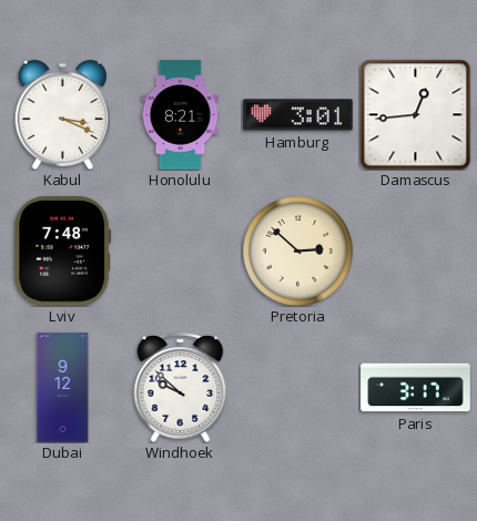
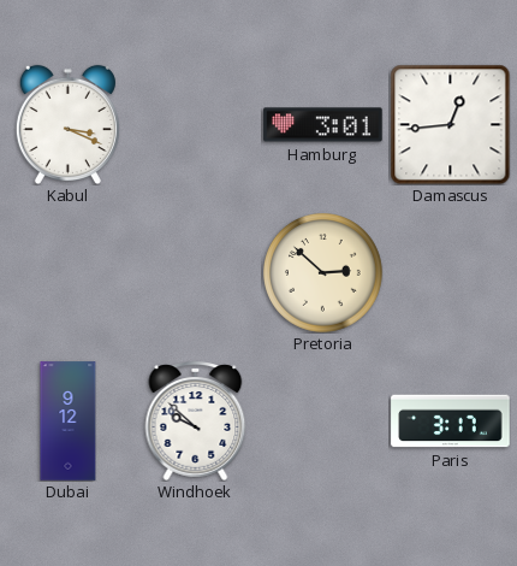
Honolulu: 8:21 -> none
Lviv: 7:48 -> none
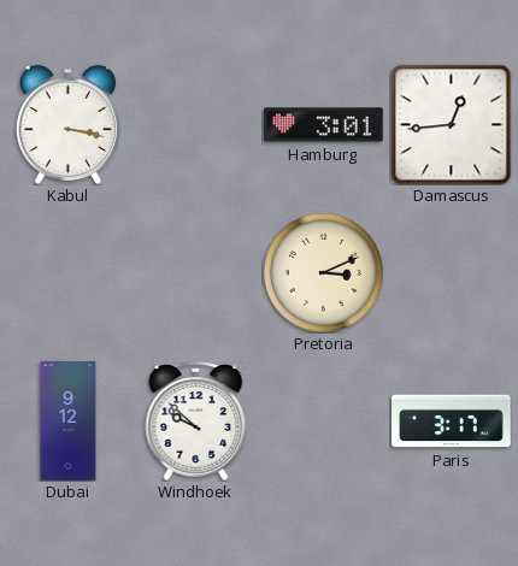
Kabul: 3:19 -> 3:17
Pretoria: 2:52 -> 3:11
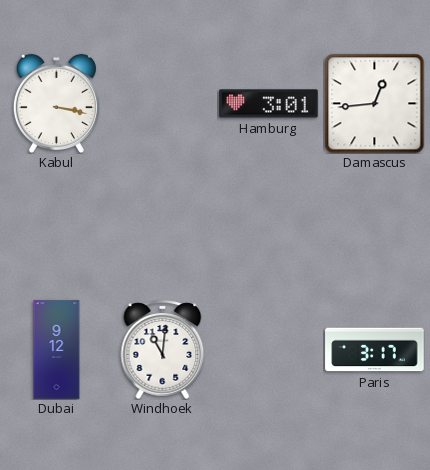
Pretoria: 3:11 -> none
Windhoek: 9:52 -> 11:01
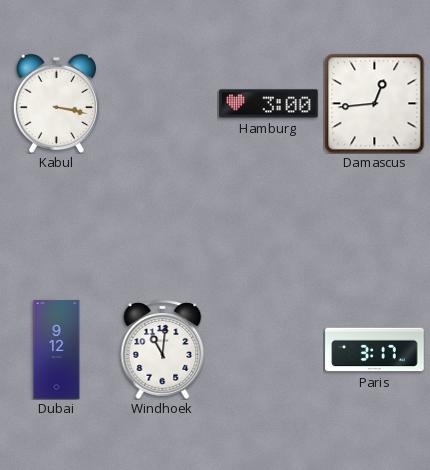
Hamburg: 3:01 -> 3:00
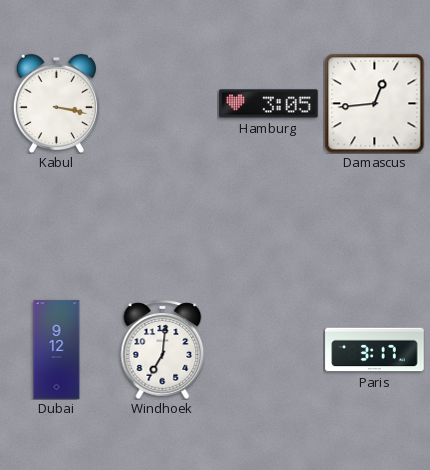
Hamburg: 3:00 -> 3:05
Windhoek: 11:01 -> 7:01
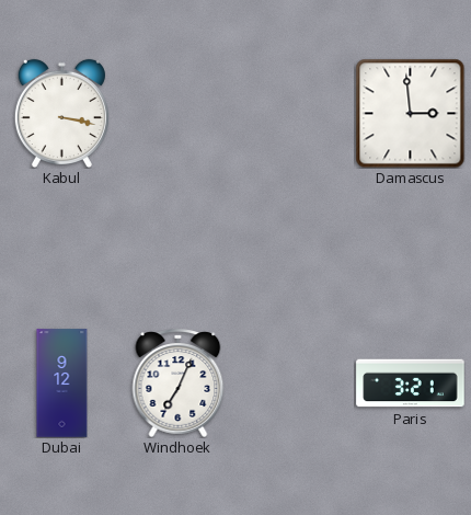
Hamburg: 3:05 -> none
Damascus: 12:44 -> 2:59
Windhoek: 7:01 -> 7:04
Paris: 3:17 -> 3:21
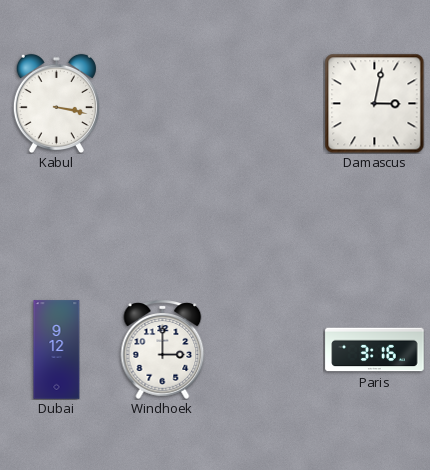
Damascus: 2:59 -> 3:02
Windhoek: 7:04 -> 3:00
Paris: 3:21 -> 3:16
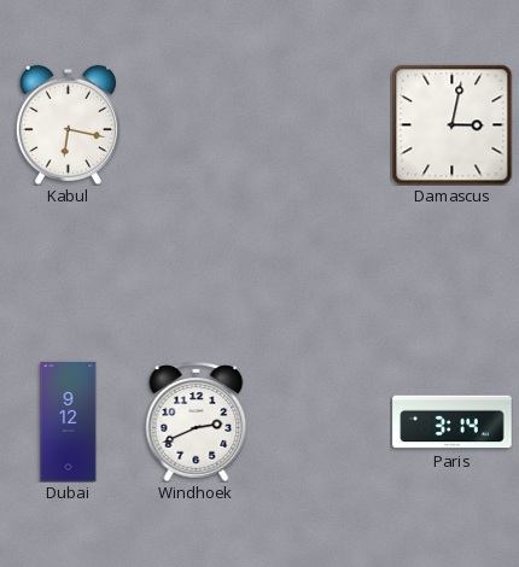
Kabul: 3:17 -> 6:17
Windhoek: 3:00 -> 2:41
Paris: 3:16 -> 3:14
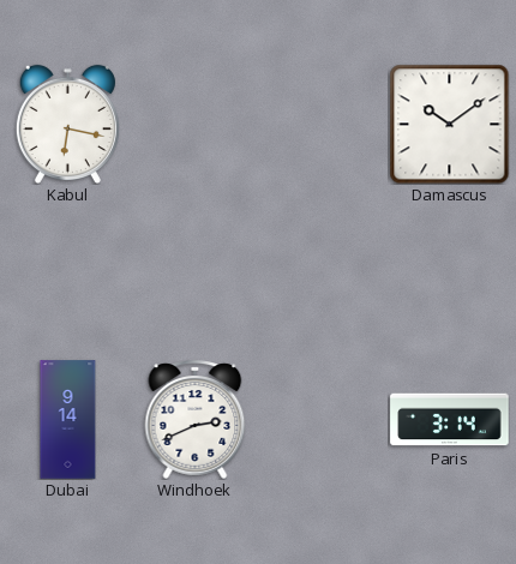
Damascus: 3:02 -> 10:09
Dubai: 9:12 -> 9:14
